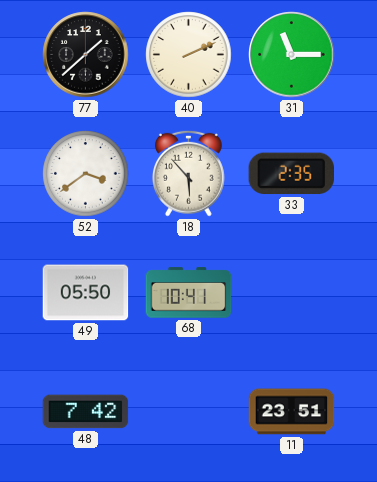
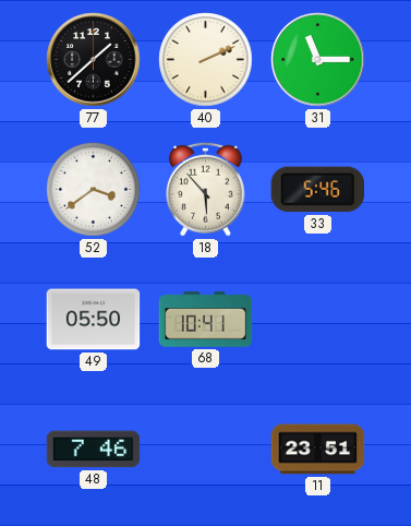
33: 2:35 -> 5:46
48: 7:42 -> 7:46
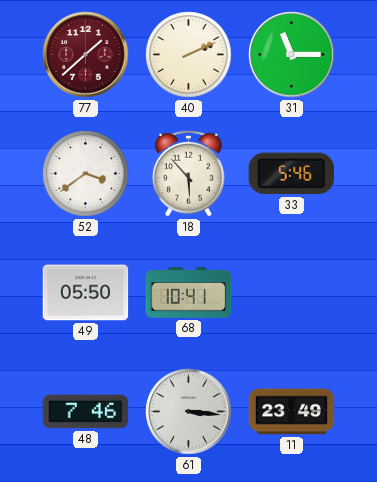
77 dial: black -> burgundy
61: none -> 3:16
11: 23:51 -> 23:49
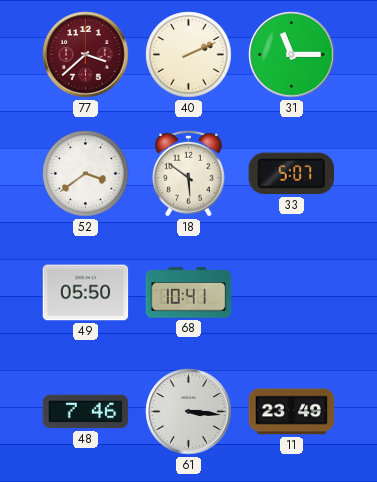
77: 1:38 -> 3:38
18: 5:53 -> 5:51
33: 5:46 -> 5:07
